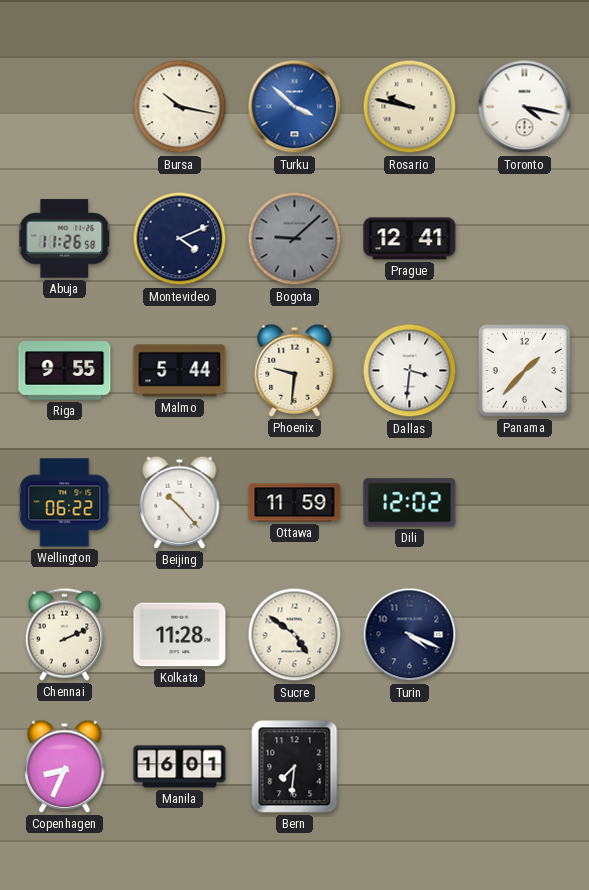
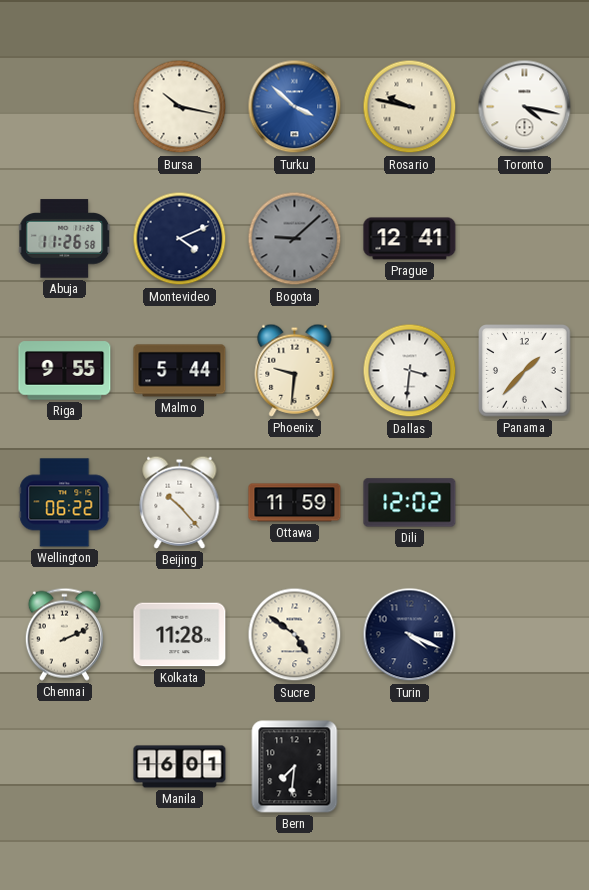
Copenhagen: 8:34 -> none
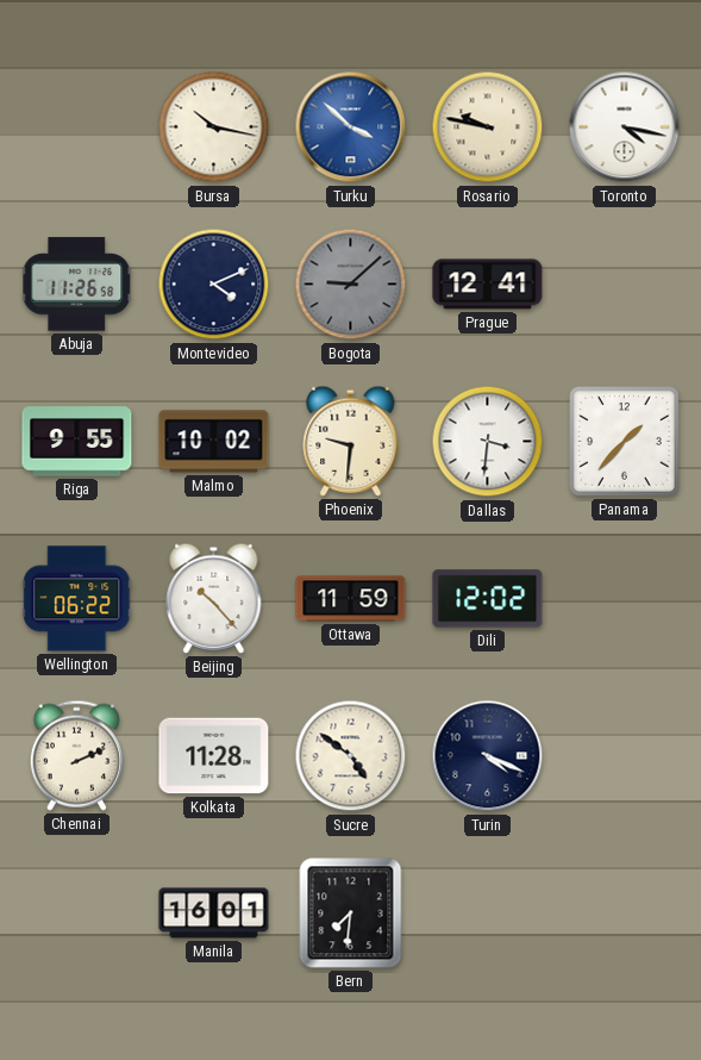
Malmo: 5:44 -> 10:02
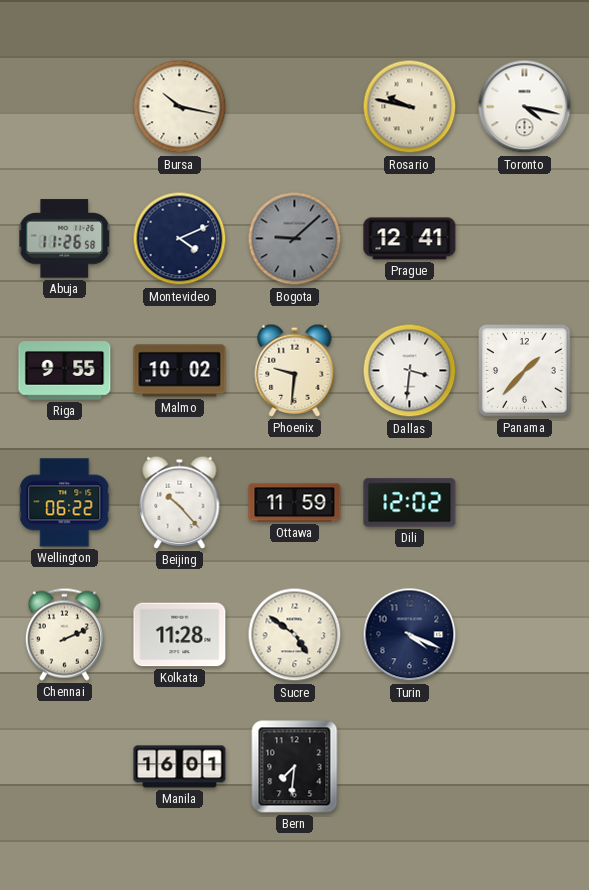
Turku: 3:52 -> none
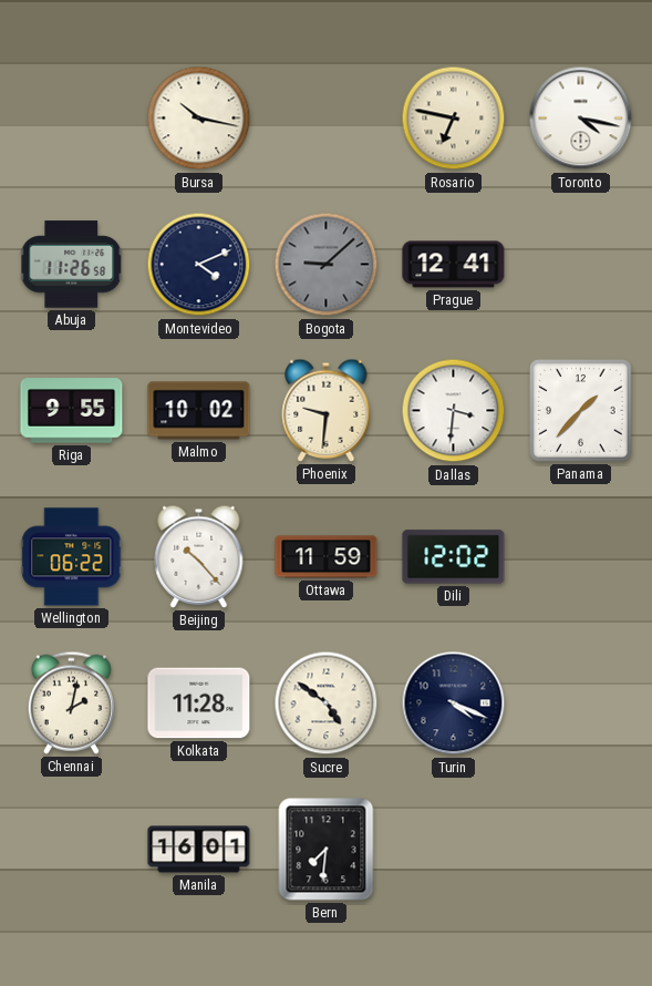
Rosario: 9:47 -> 6:47
Chennai: 2:11 -> 2:02
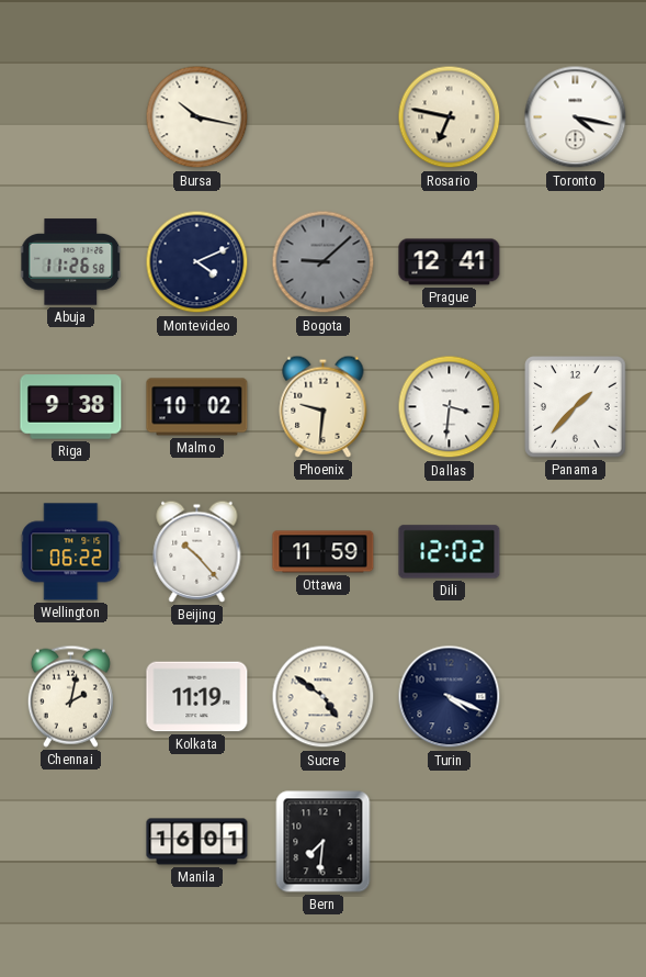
Riga: 9:55 -> 9:38
Kolkata: 11:28 -> 11:19
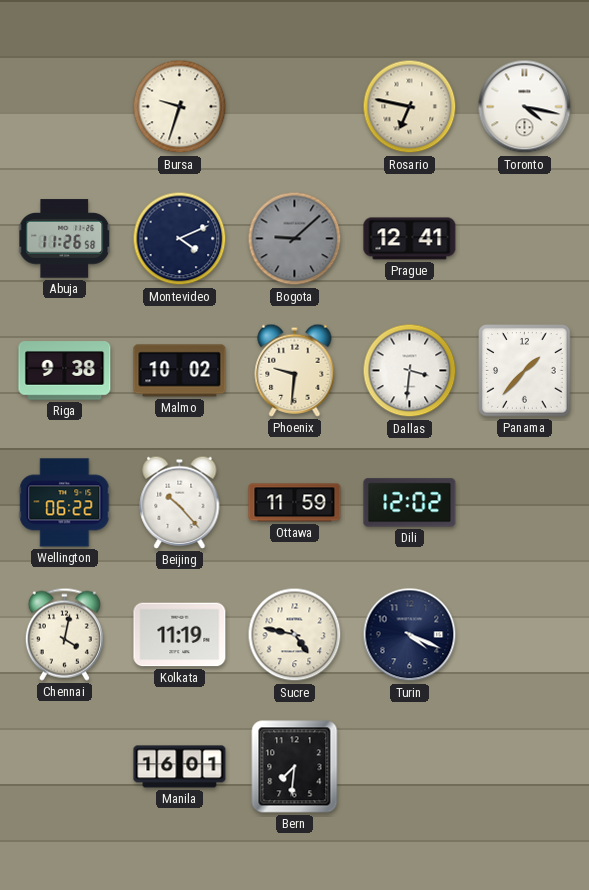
Bursa: 10:17 -> 9:33
Chennai: 2:02 -> 4:02
Sucre: 4:51 -> 4:47
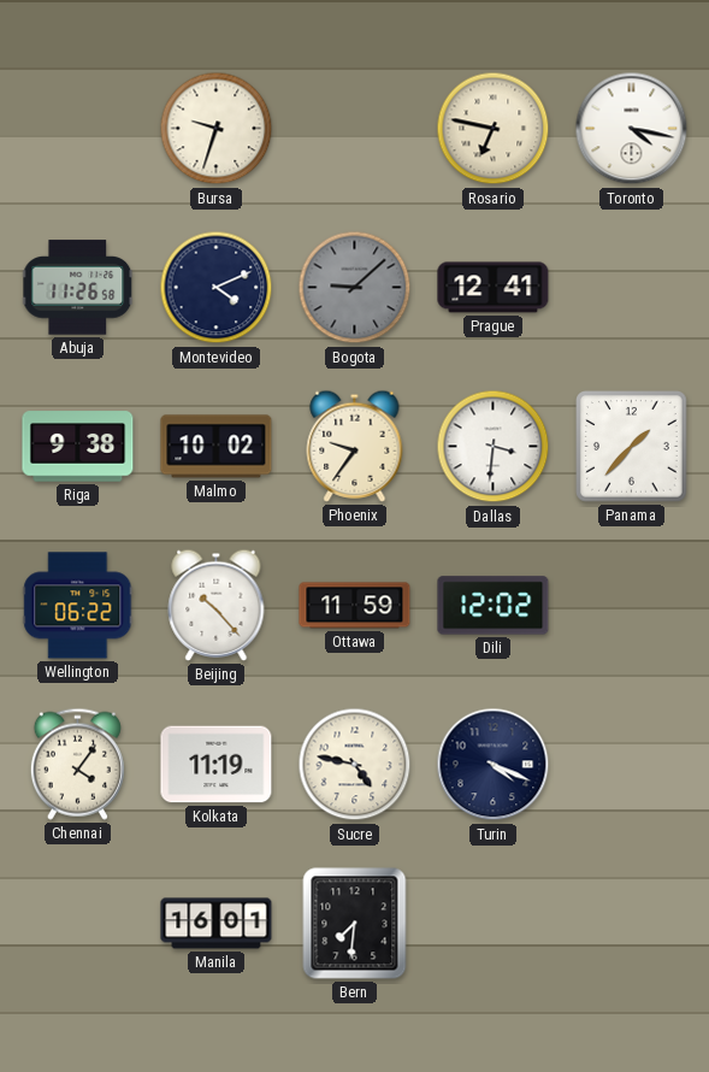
Phoenix: 9:31 -> 9:36
Chennai: 4:02 -> 4:06
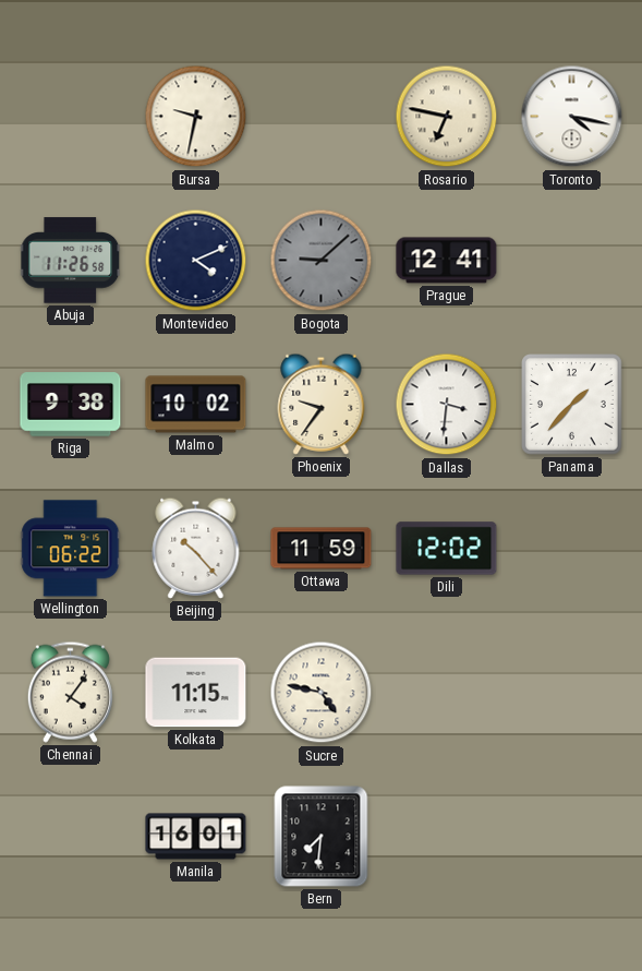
Bursa: 9:33 -> 9:32
Kolkata: 11:19 -> 11:15
Turin: 4:19 -> none
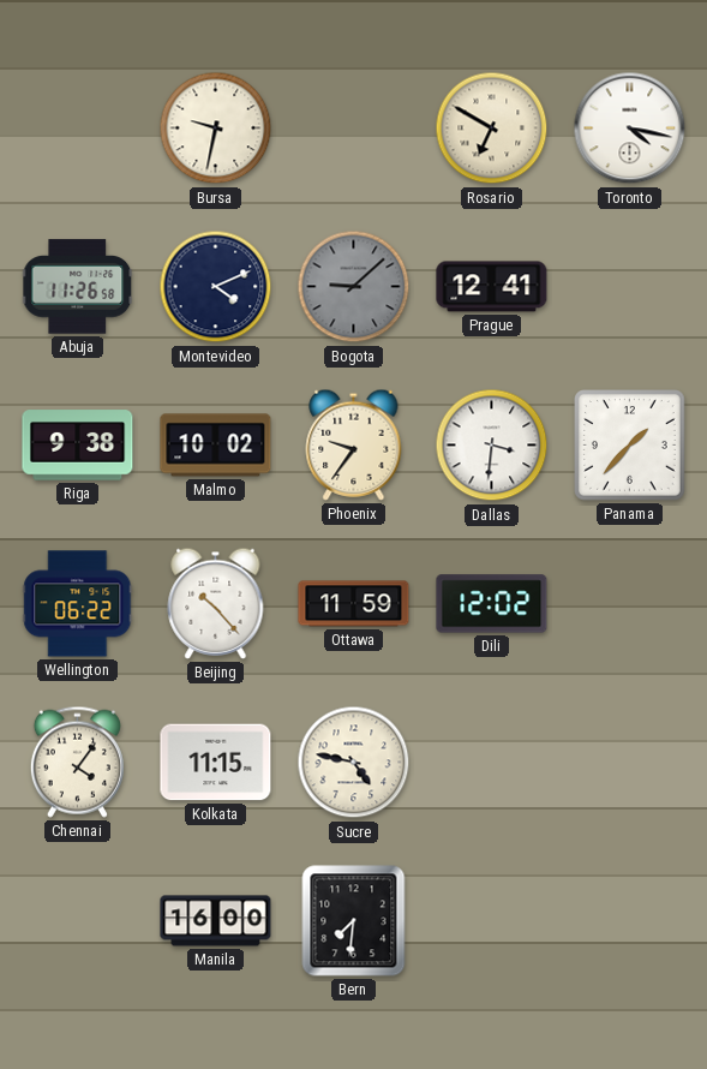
Rosario: 6:47 -> 6:50
Manila: 16:01 -> 16:00
